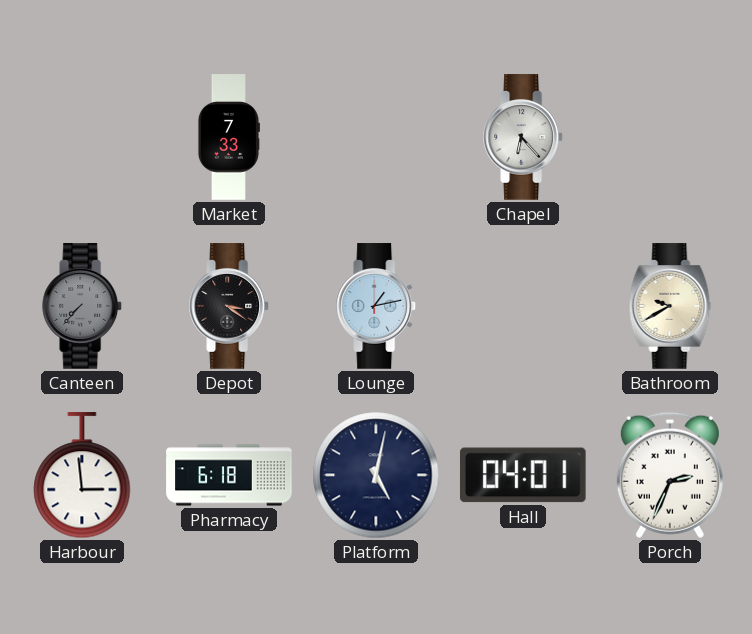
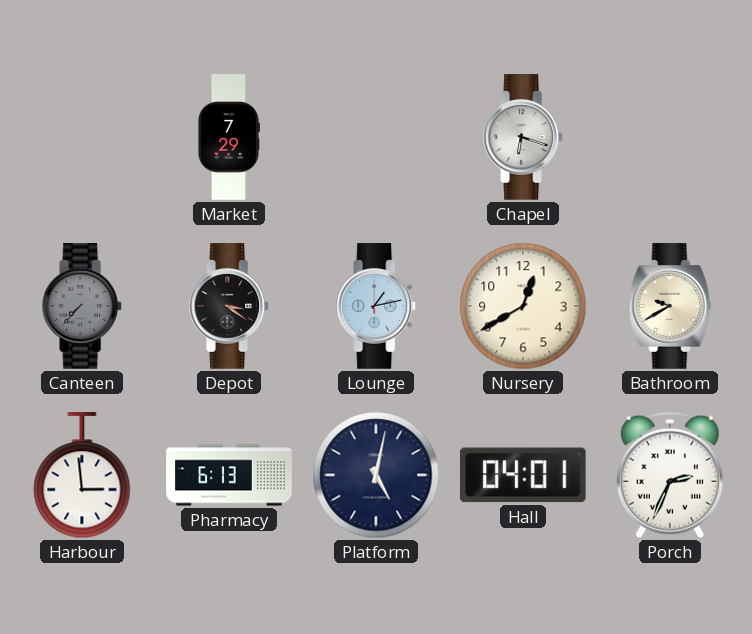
Market: 7:33 -> 7:29
Chapel: 6:23 -> 6:18
Nursery: none -> 12:40
Pharmacy: 6:18 -> 6:13
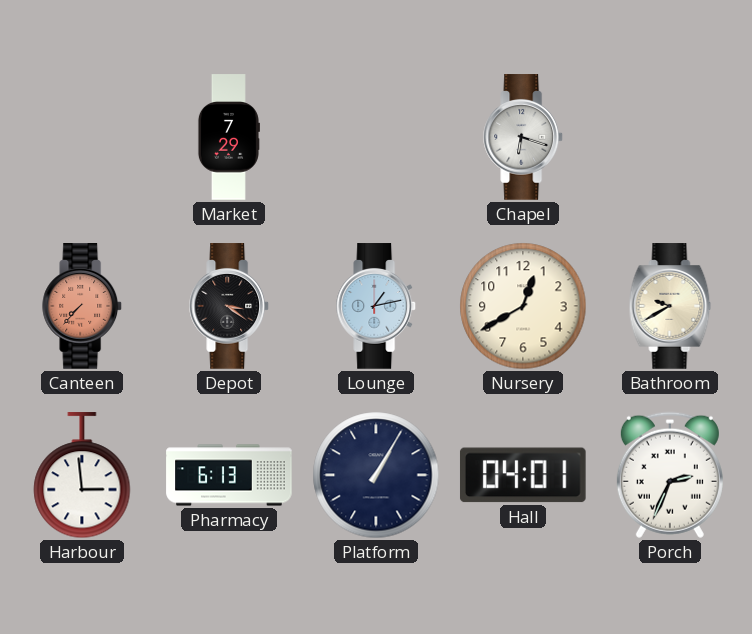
Canteen dial: grey -> salmon
Platform: 5:02 -> 1:05
